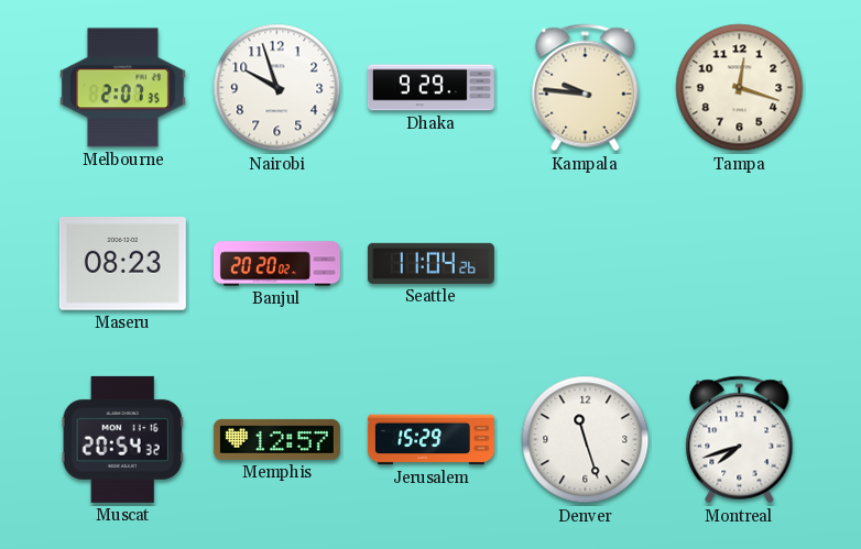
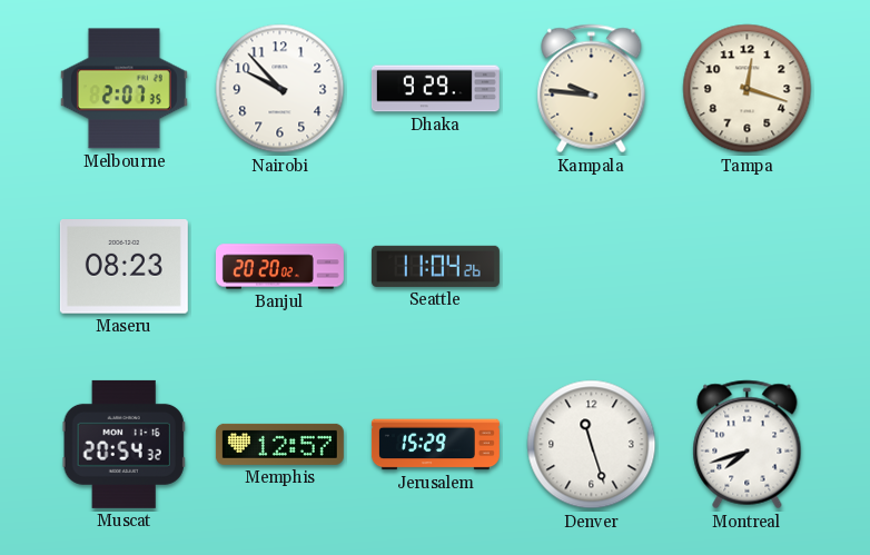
Nairobi: 9:57 -> 9:53
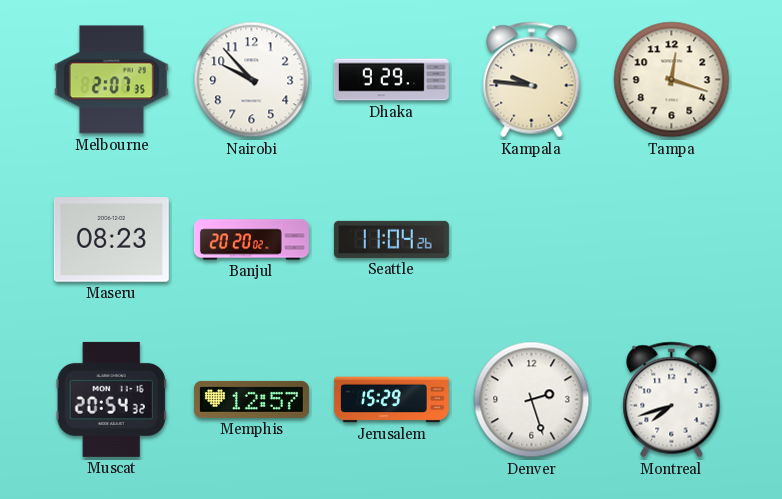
Denver: 11:27 -> 2:27
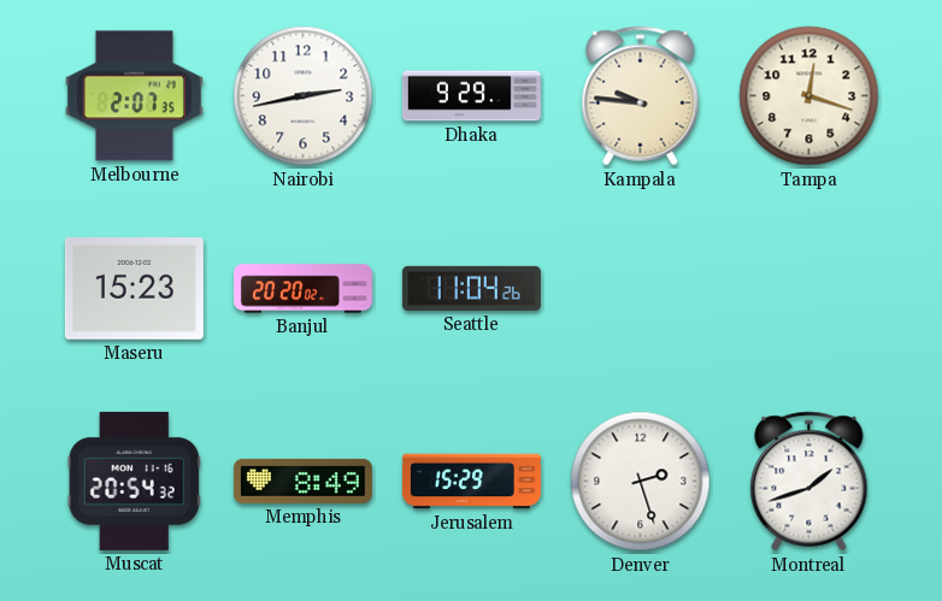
Nairobi: 9:53 -> 2:43
Maseru: 08:23 -> 15:23
Memphis: 12:57 -> 8:49
Montreal: 7:42 -> 1:42
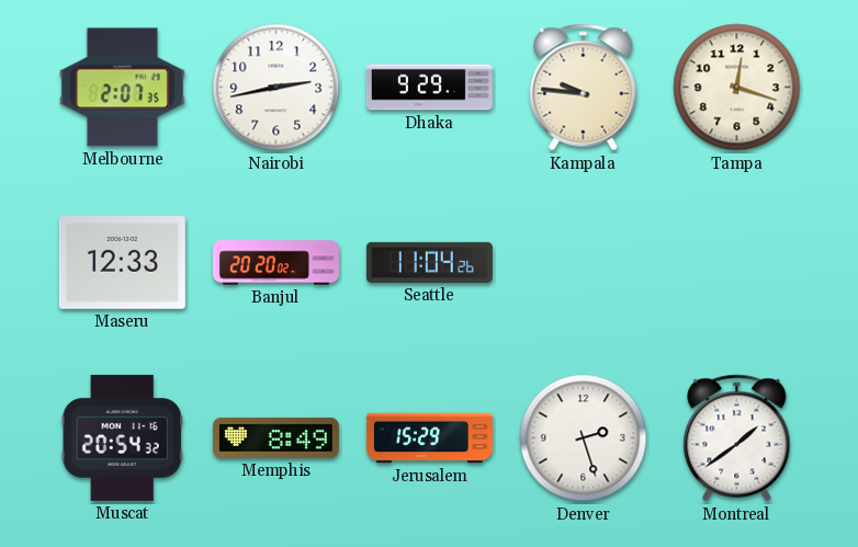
Maseru: 15:23 -> 12:33
Montreal: 1:42 -> 1:39
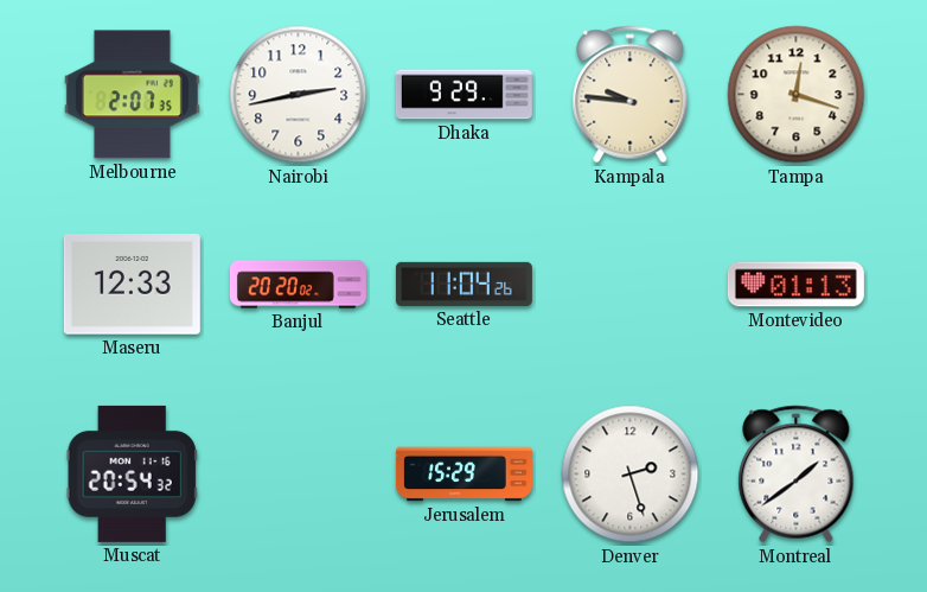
Montevideo: none -> 01:13
Memphis: 8:49 -> none
